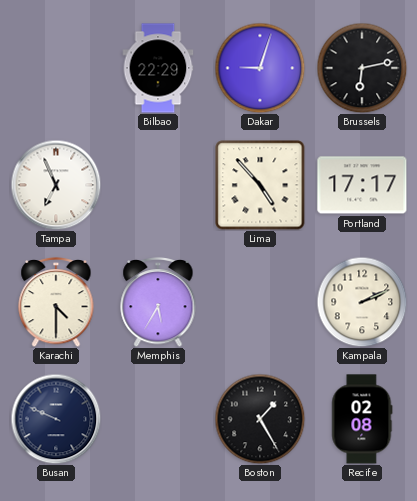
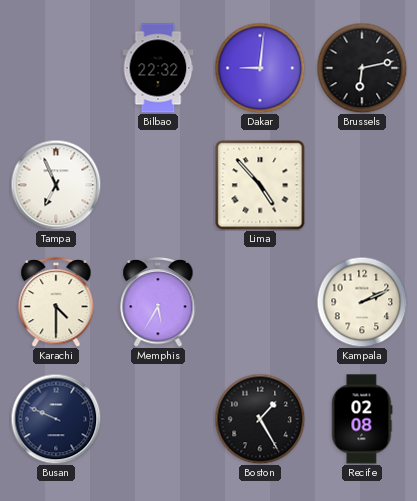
Bilbao: 22:29 -> 22:32
Dakar: 9:03 -> 9:01
Portland: 17:17 -> none
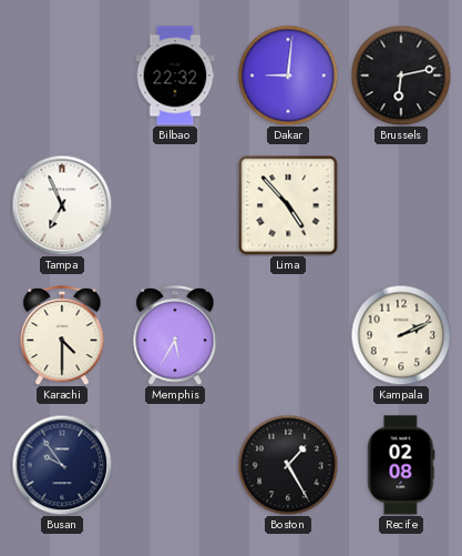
Busan: 9:49 -> 9:54
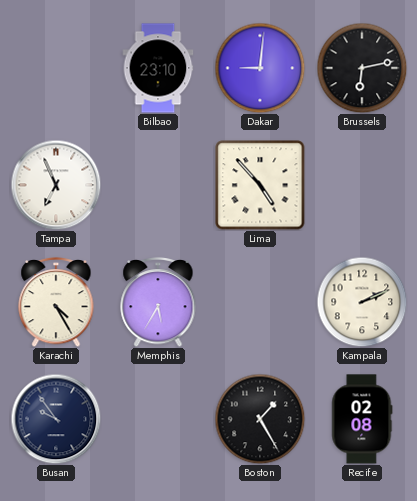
Bilbao: 22:32 -> 23:10
Karachi: 4:30 -> 4:25
